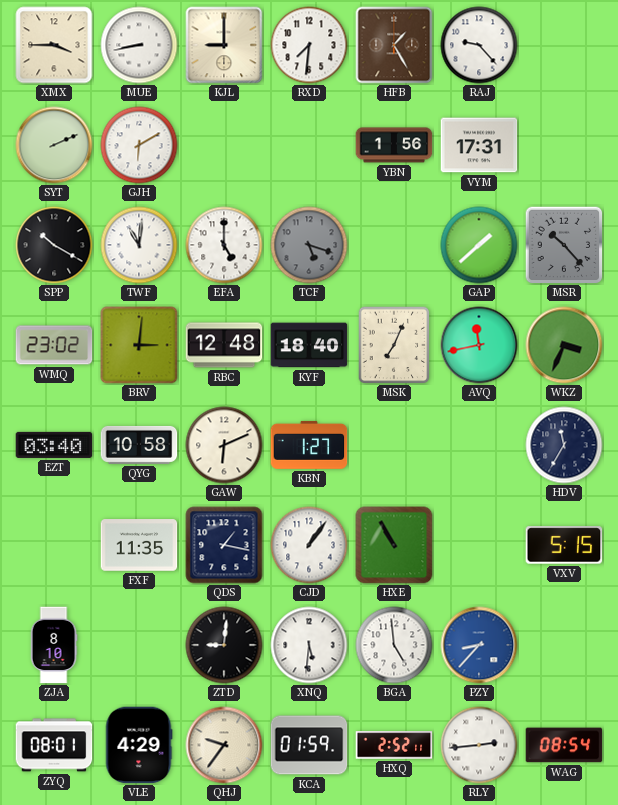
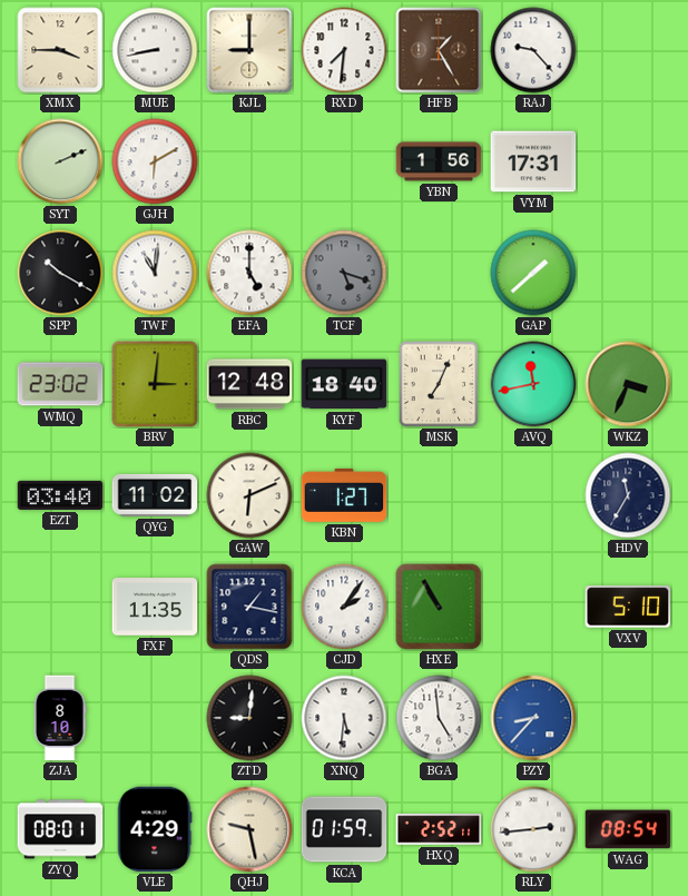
MSR: 10:23 -> none
QYG: 10:58 -> 11:02
CJD: 1:06 -> 2:06
VXV: 5:15 -> 5:10
QHJ: 9:36 -> 9:28
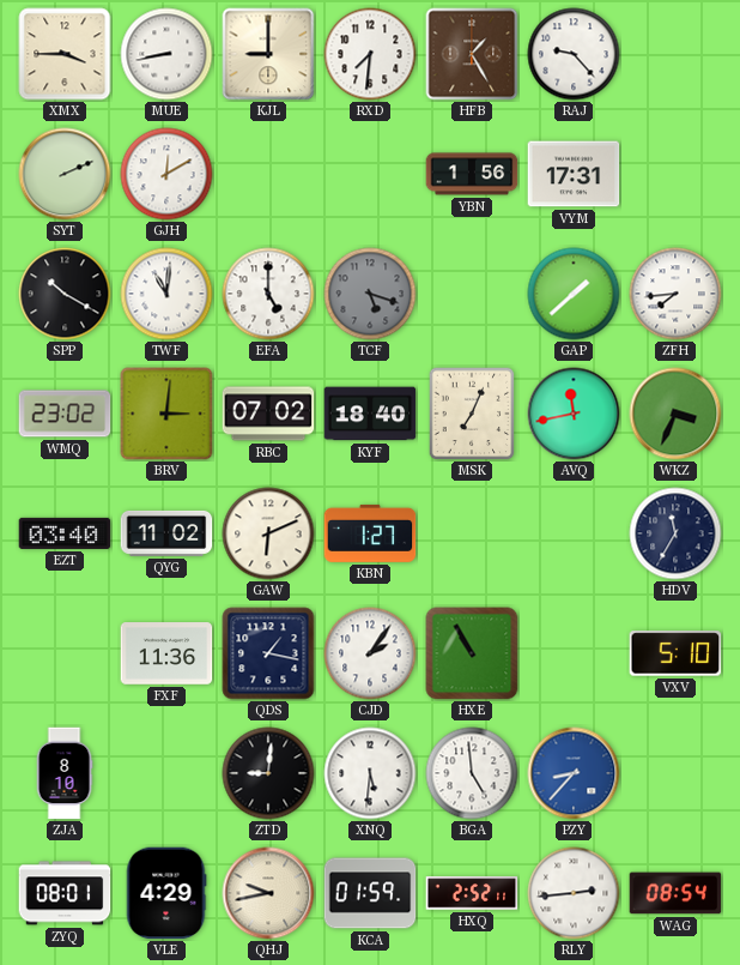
GJH: 6:10 -> 12:10
ZFH: none -> 7:44
RBC: 12:48 -> 07:02
FXF: 11:35 -> 11:36
QHJ: 9:28 -> 9:43
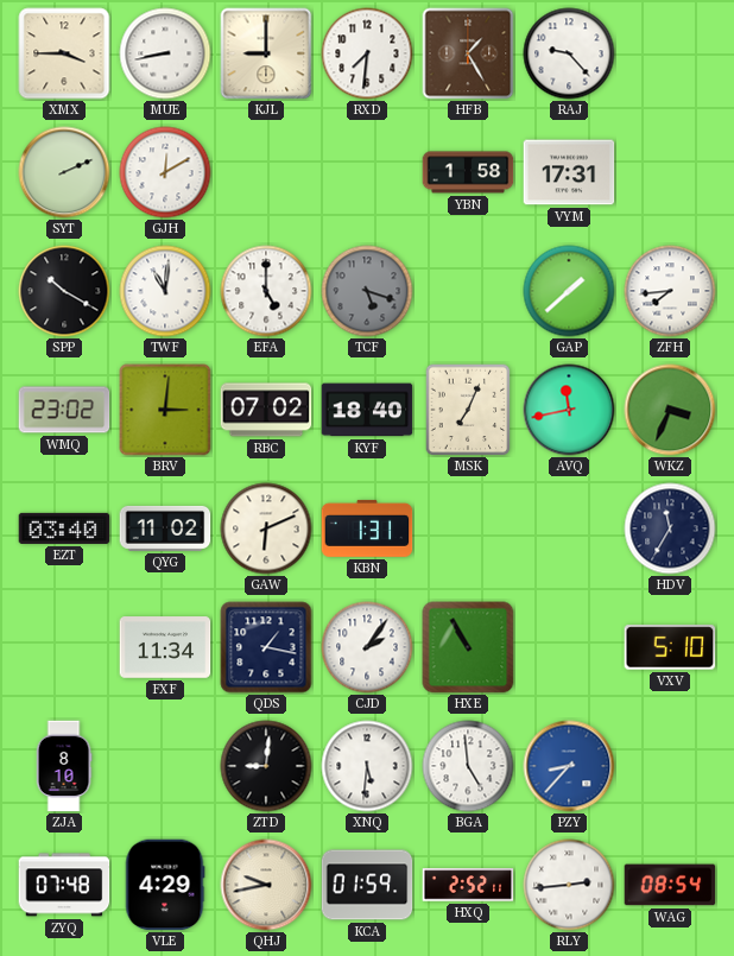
YBN: 1:56 -> 1:58
KBN: 1:27 -> 1:31
FXF: 11:36 -> 11:34
ZYQ: 08:01 -> 07:48
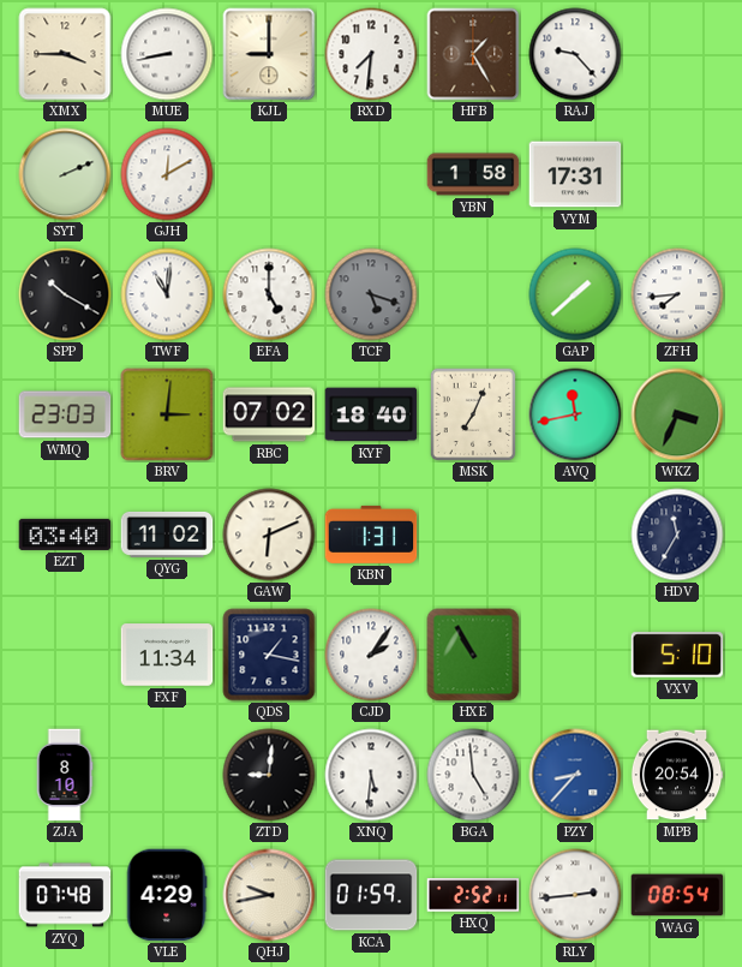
WMQ: 23:02 -> 23:03
MPB: none -> 20:54
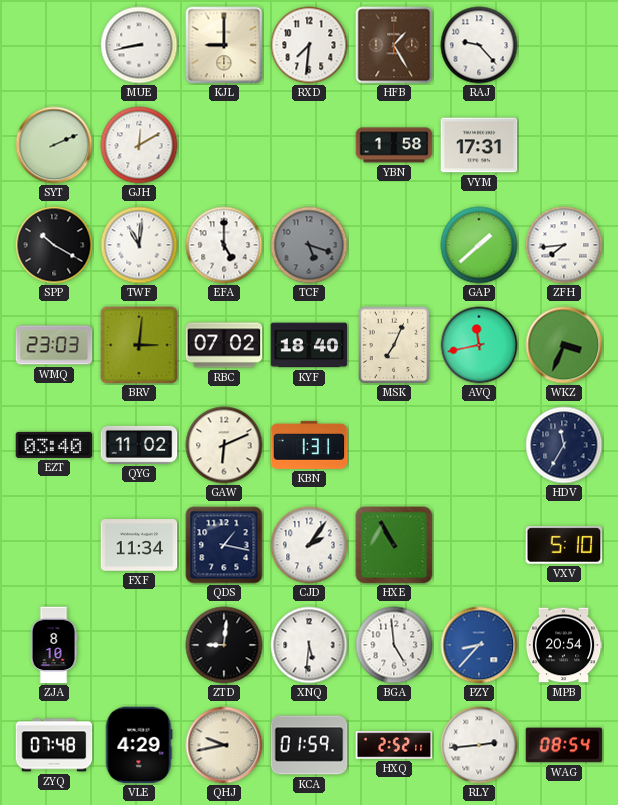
XMX: 3:45 -> none
